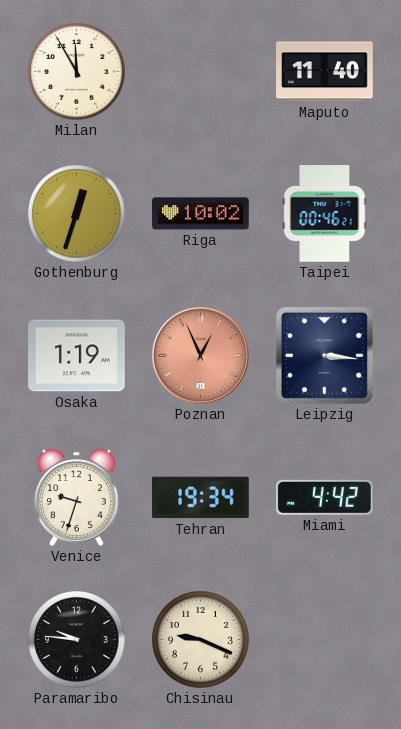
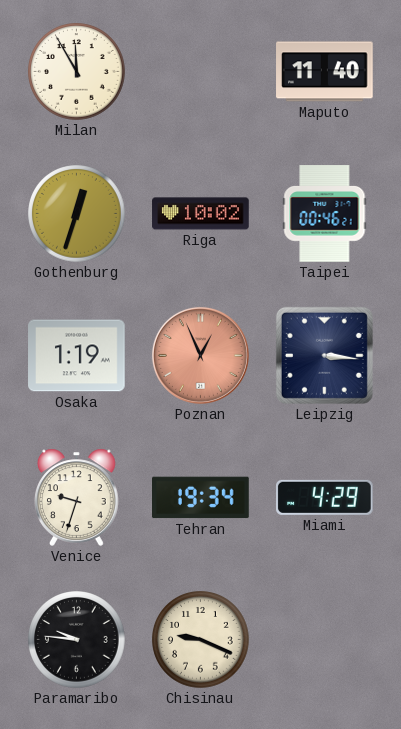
Miami: 4:42 -> 4:29
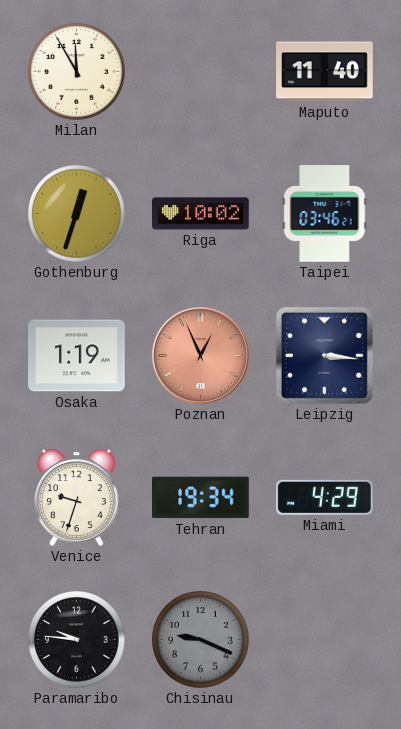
Taipei: 00:46 -> 03:46
Chisinau dial: cream -> grey
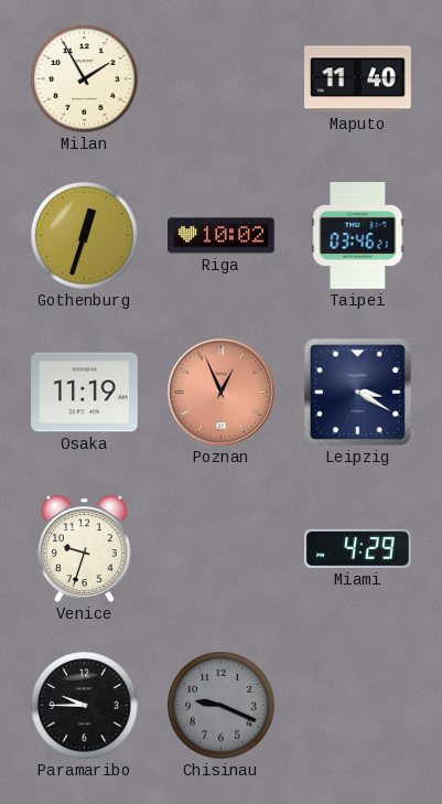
Milan: 11:55 -> 1:55
Osaka: 1:19 -> 11:19
Leipzig: 3:16 -> 3:20
Tehran: 19:34 -> none
Paramaribo: 9:46 -> 9:45
